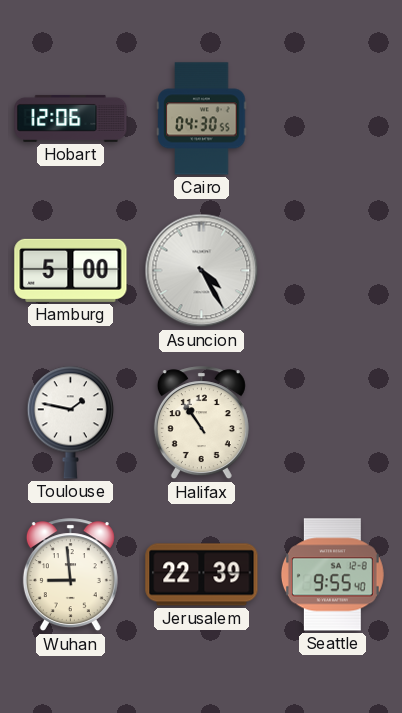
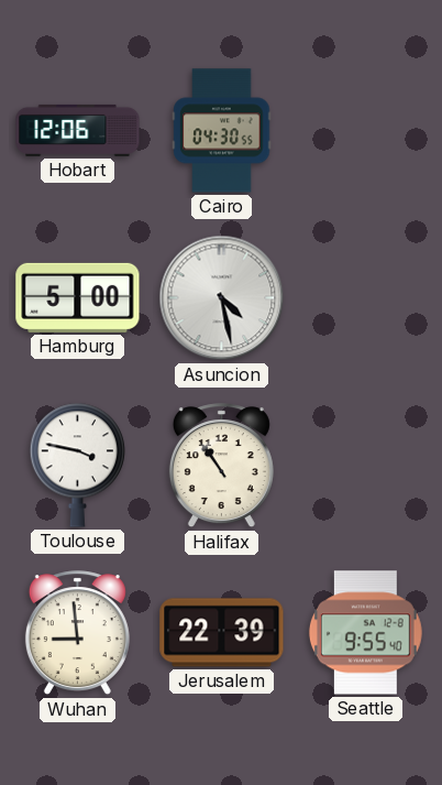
Asuncion: 4:25 -> 4:28
Toulouse: 1:47 -> 3:47
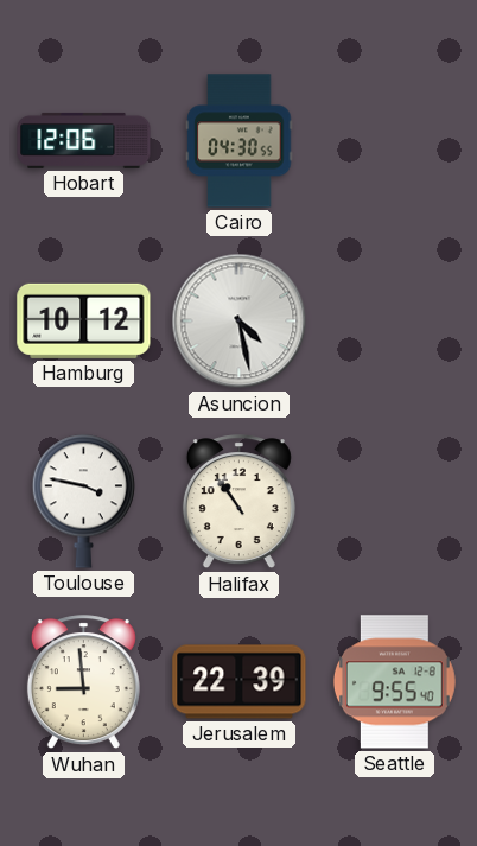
Hamburg: 5:00 -> 10:12
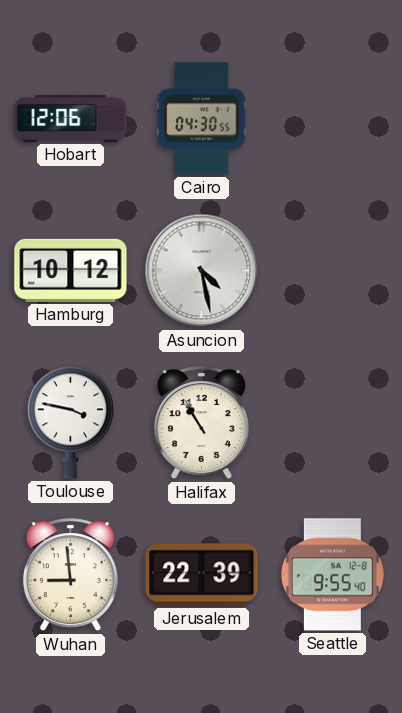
Halifax: 10:54 -> 10:55
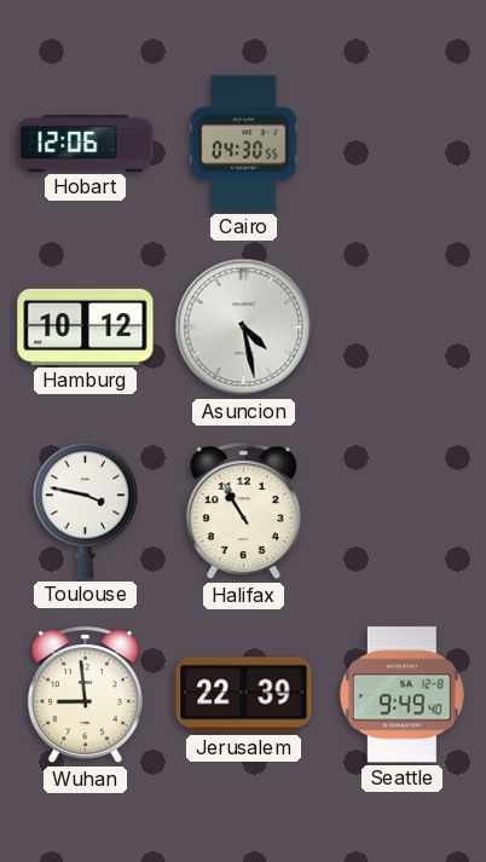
Seattle: 9:55 -> 9:49
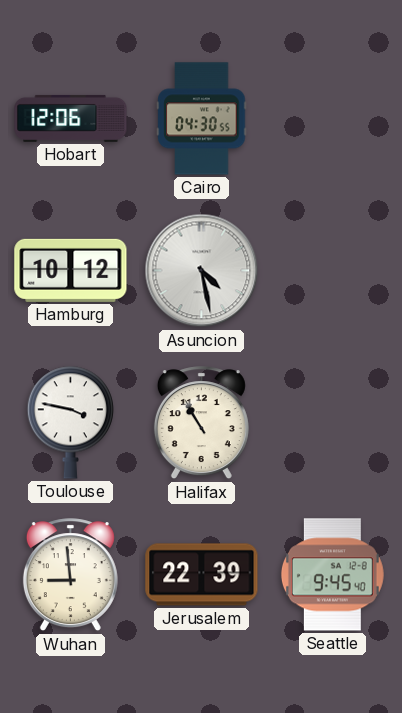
Seattle: 9:49 -> 9:45
